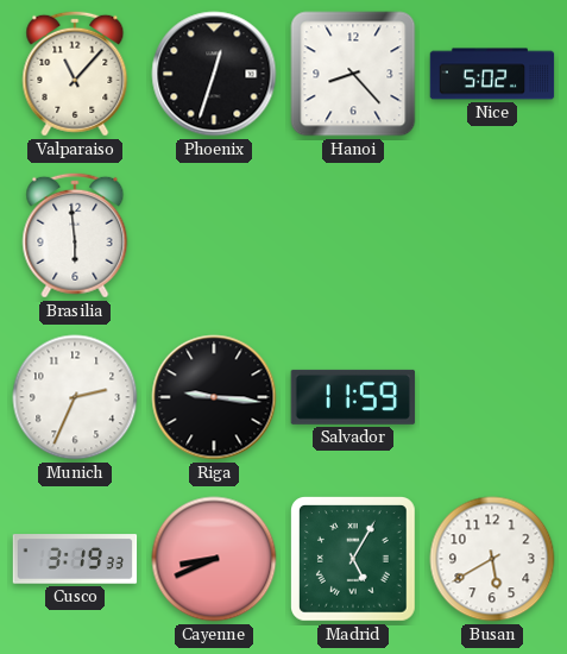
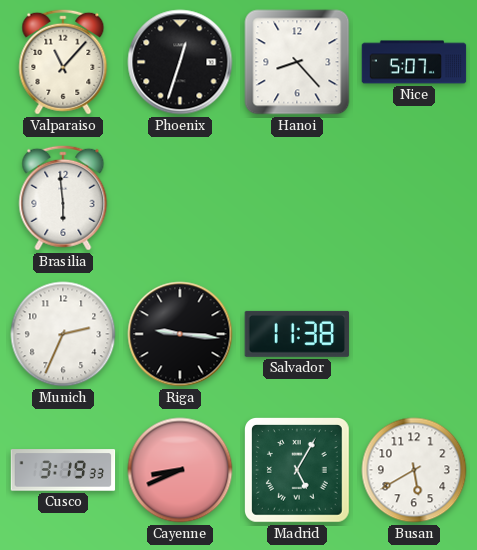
Nice: 5:02 -> 5:07
Salvador: 11:59 -> 11:38
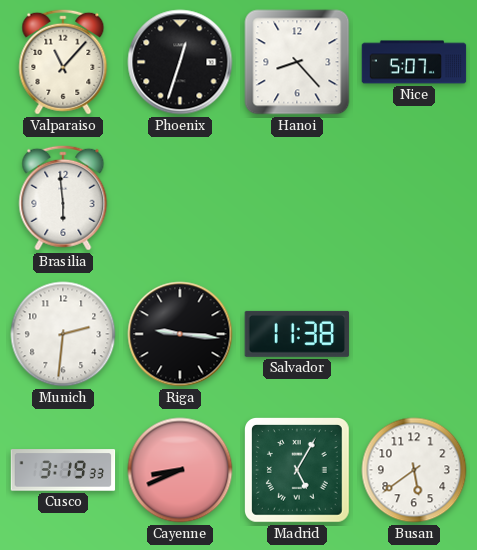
Munich: 2:34 -> 2:31
Busan: 5:40 -> 5:39
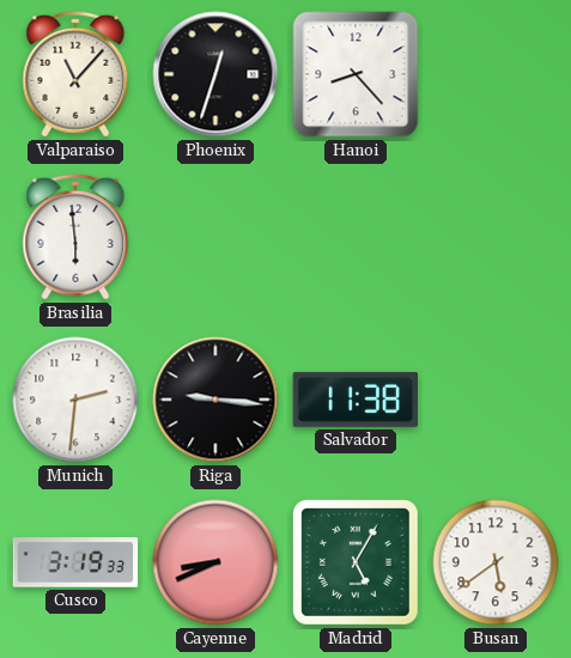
Nice: 5:07 -> none
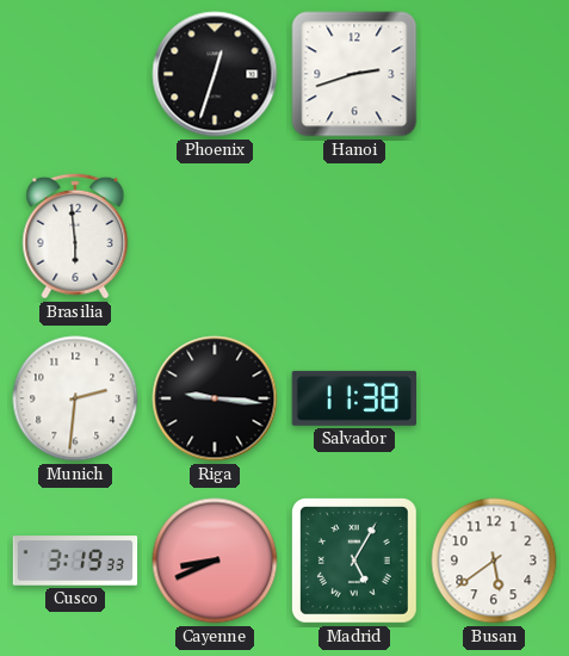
Valparaiso: 11:07 -> none
Hanoi: 8:23 -> 2:42
